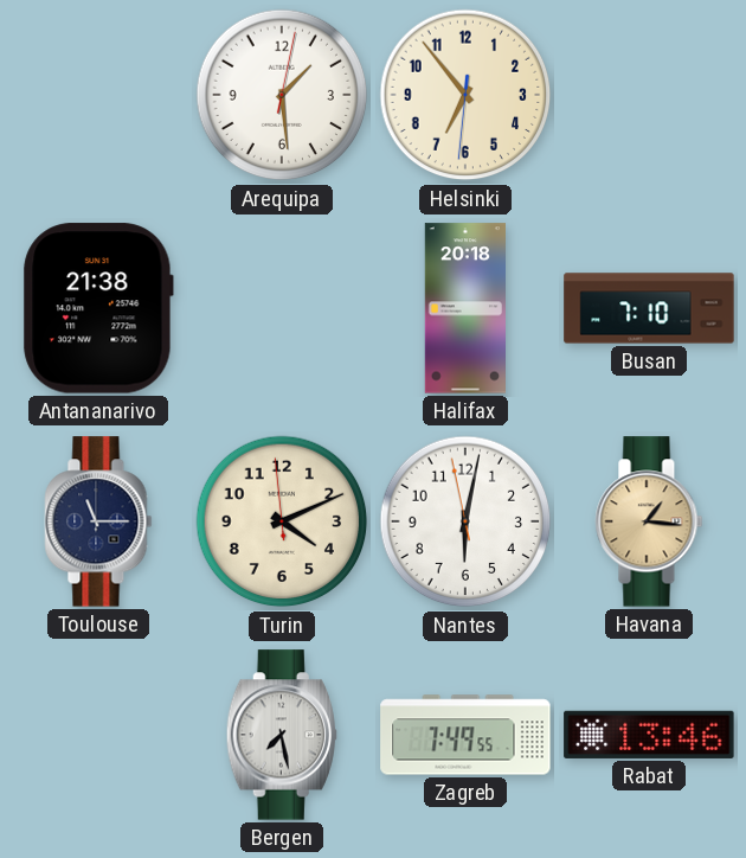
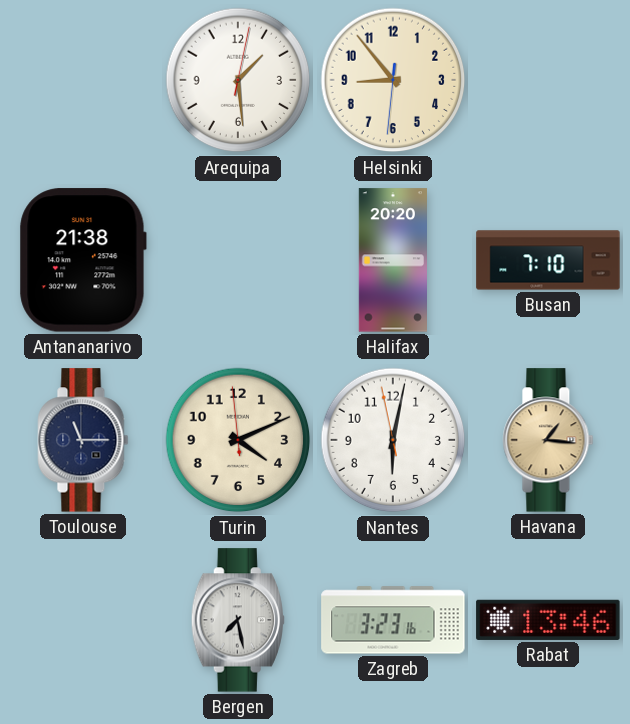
Helsinki: 6:53 -> 8:53
Halifax: 20:18 -> 20:20
Zagreb: 7:49 -> 3:23
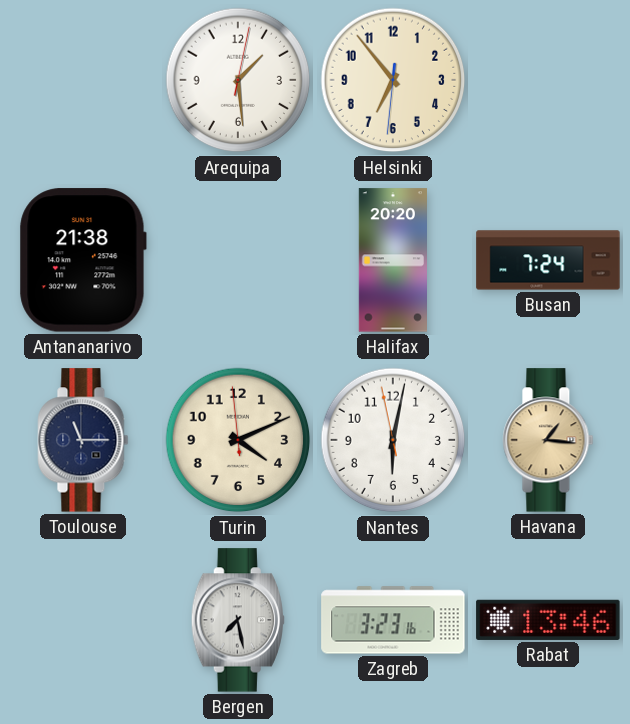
Helsinki: 8:53 -> 6:53
Busan: 7:10 -> 7:24
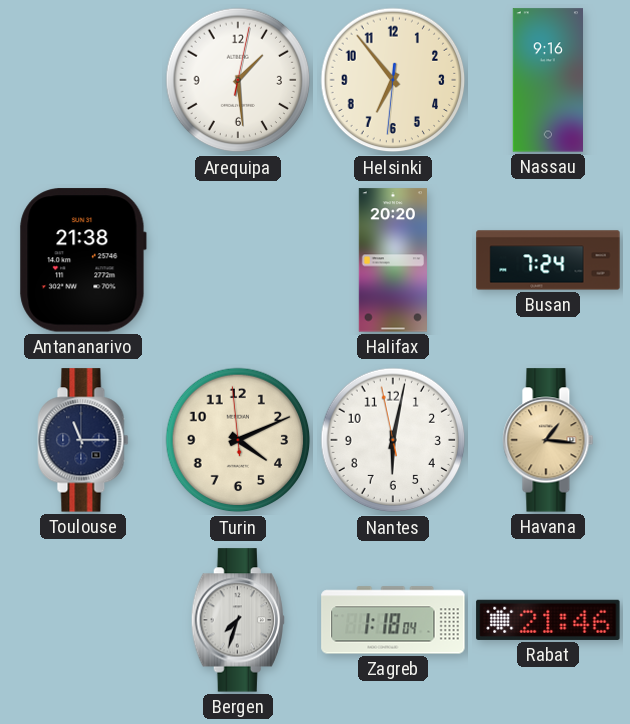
Nassau: none -> 9:16
Bergen: 7:28 -> 7:33
Zagreb: 3:23 -> 1:18
Rabat: 13:46 -> 21:46
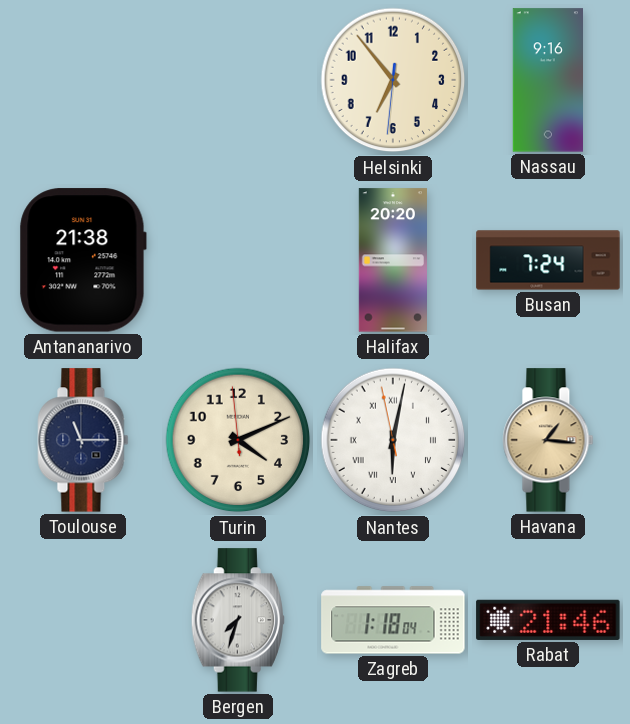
Arequipa: 1:29 -> none
Nantes numerals: Arabic -> Roman
